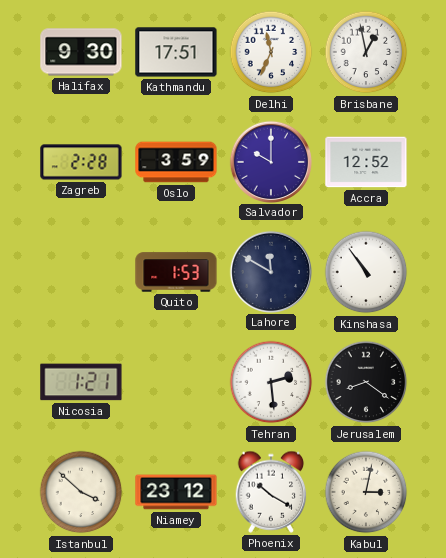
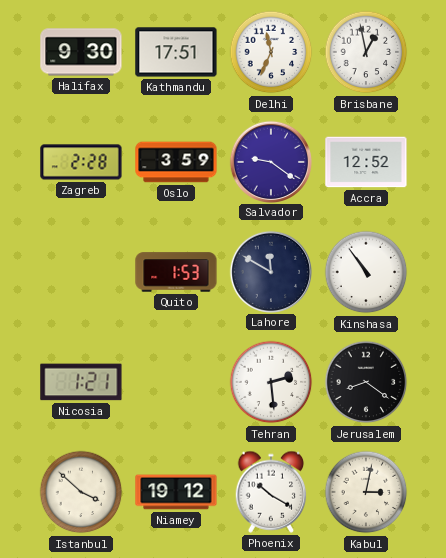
Salvador: 10:00 -> 9:21
Niamey: 23:12 -> 19:12
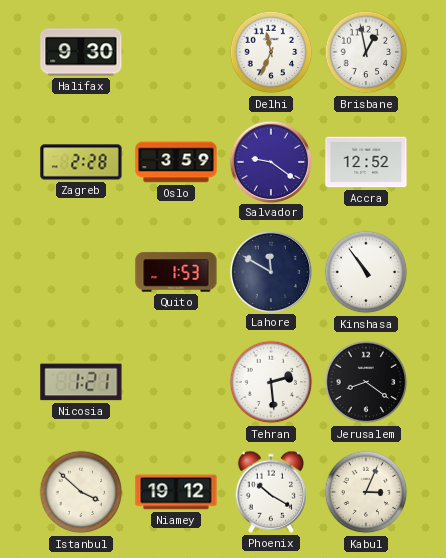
Kathmandu: 17:51 -> none
Kabul: 3:02 -> 3:04
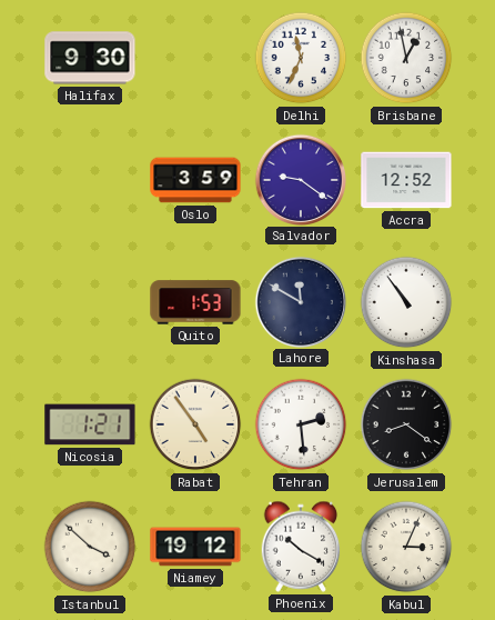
Zagreb: 2:28 -> none
Rabat: none -> 4:54
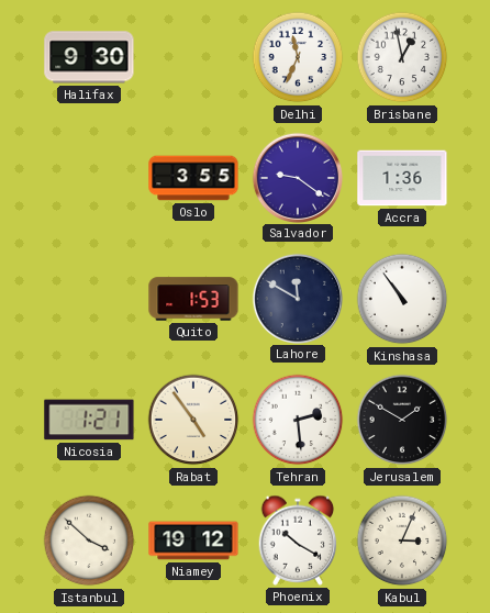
Oslo: 3:59 -> 3:55
Accra: 12:52 -> 1:36
Jerusalem: 8:21 -> 1:50
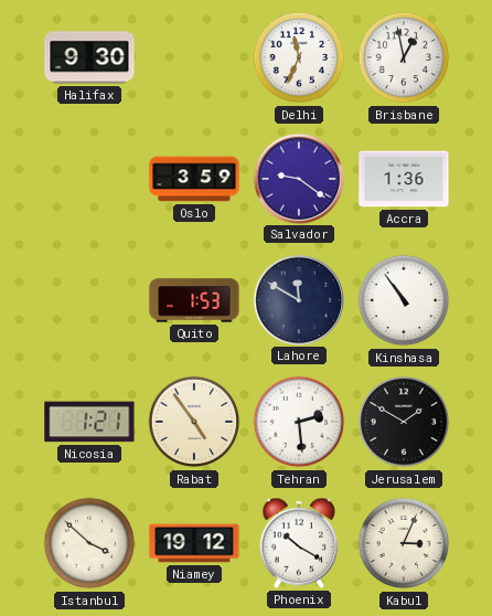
Oslo: 3:55 -> 3:59
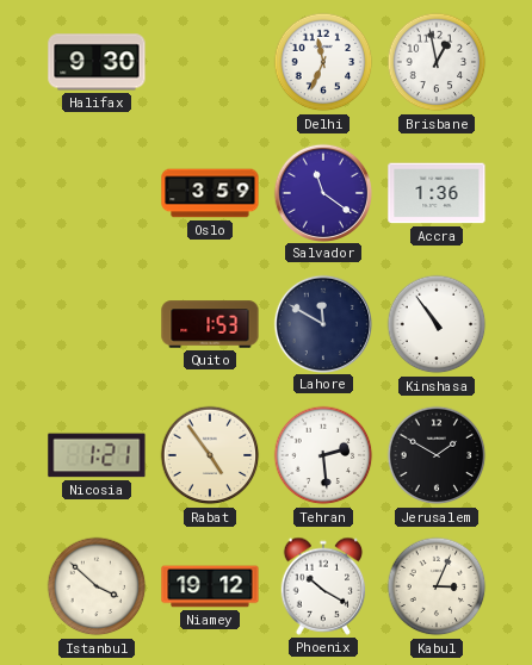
Salvador: 9:21 -> 11:21
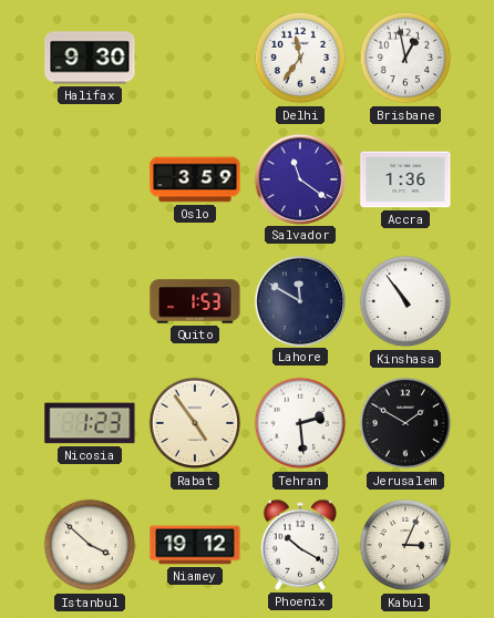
Delhi: 11:34 -> 11:36
Nicosia: 1:21 -> 1:23
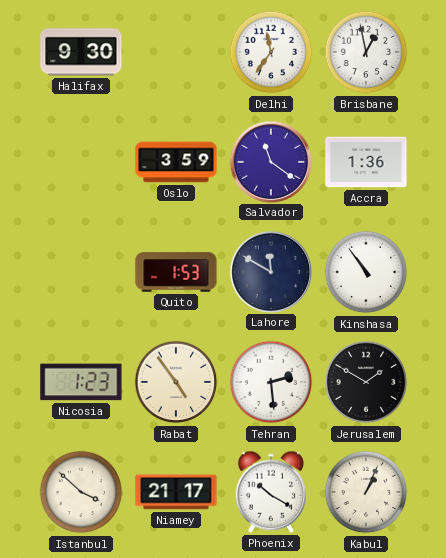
Niamey: 19:12 -> 21:17
Kabul: 3:04 -> 1:04
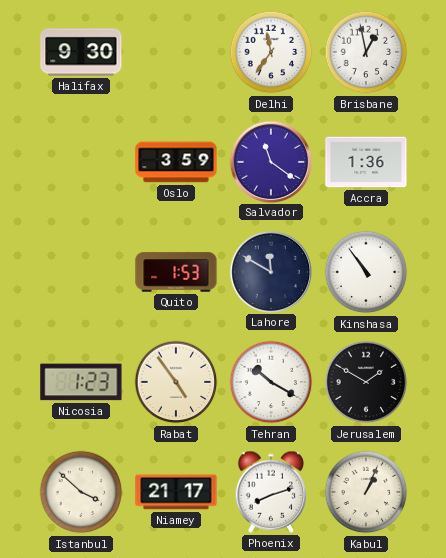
Tehran: 2:29 -> 10:20
Phoenix: 10:20 -> 8:12
